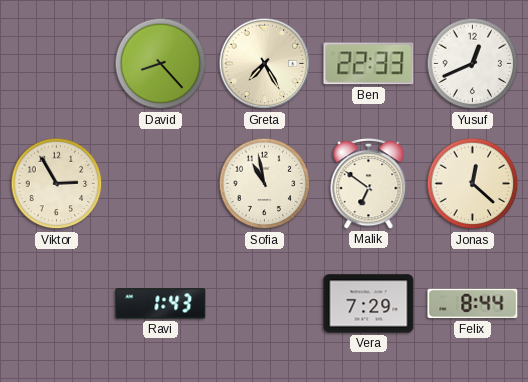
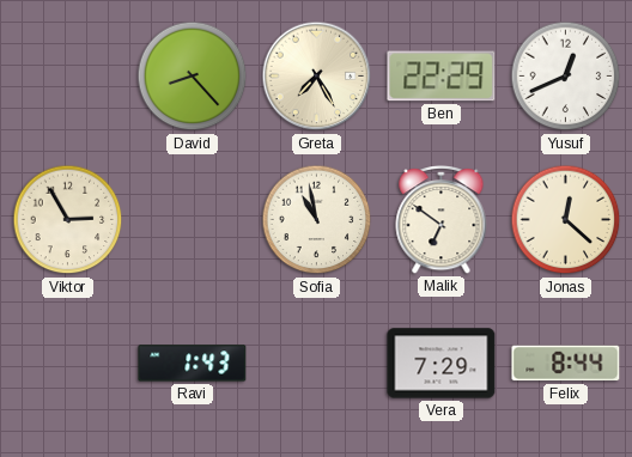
Ben: 22:33 -> 22:29
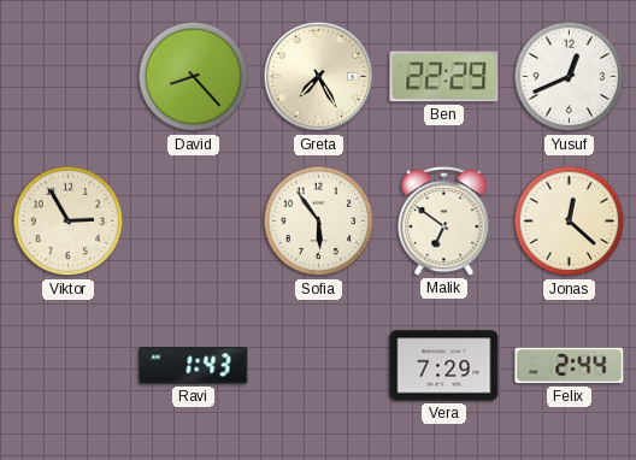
Sofia: 10:58 -> 5:54
Felix: 8:44 -> 2:44
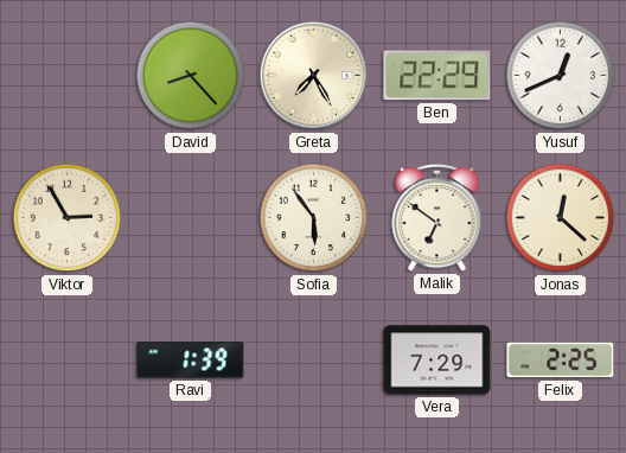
Ravi: 1:43 -> 1:39
Felix: 2:44 -> 2:25
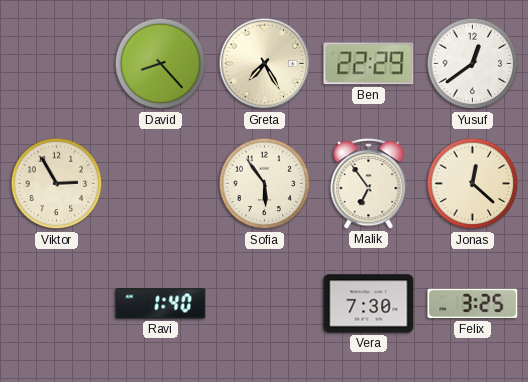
Yusuf: 12:41 -> 12:39
Malik: 6:51 -> 6:54
Ravi: 1:39 -> 1:40
Vera: 7:29 -> 7:30
Felix: 2:25 -> 3:25
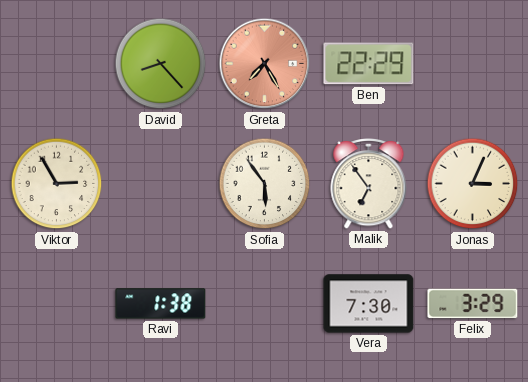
Greta dial: cream -> salmon
Yusuf: 12:39 -> none
Jonas: 12:22 -> 3:04
Ravi: 1:40 -> 1:38
Felix: 3:25 -> 3:29
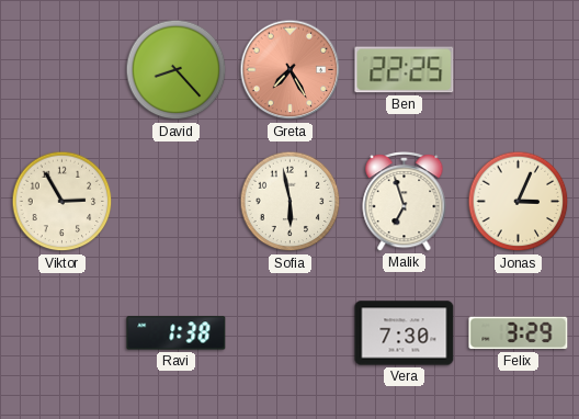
Ben: 22:29 -> 22:25
Sofia: 5:54 -> 5:58
Malik: 6:54 -> 6:57
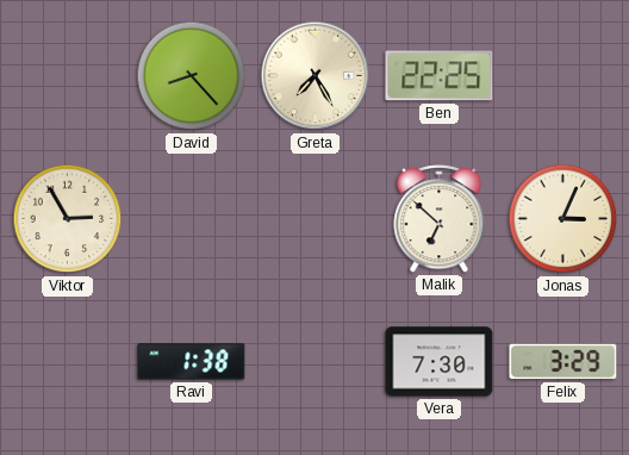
Greta dial: salmon -> cream
Sofia: 5:58 -> none
Malik: 6:57 -> 6:52
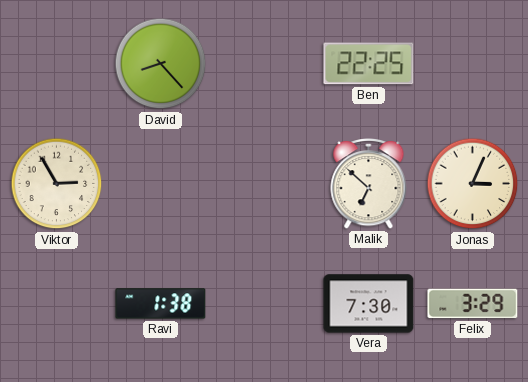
Greta: 7:25 -> none
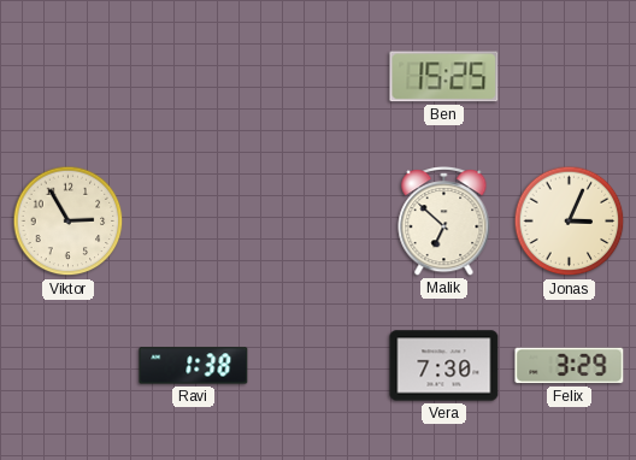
David: 8:23 -> none
Ben: 22:25 -> 15:25
